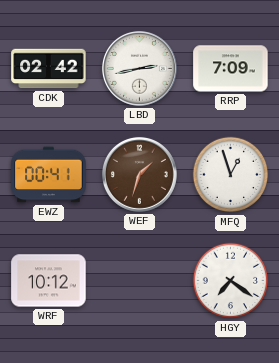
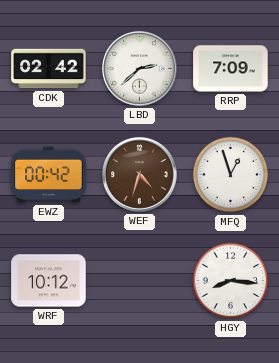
LBD: 2:43 -> 2:38
EWZ: 00:41 -> 00:42
WEF: 1:33 -> 4:33
HGY: 7:21 -> 8:16
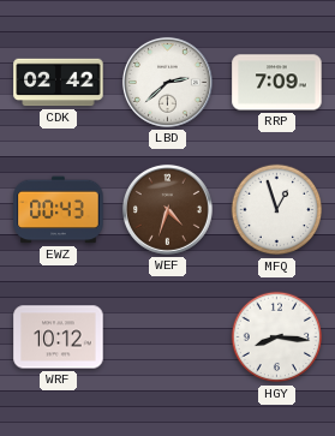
EWZ: 00:42 -> 00:43
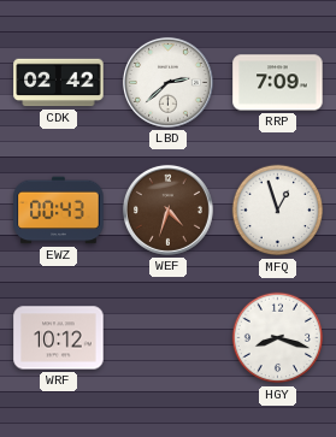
HGY: 8:16 -> 8:18
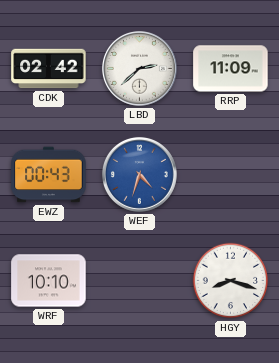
RRP: 7:09 -> 11:09
WEF dial: brown -> blue
MFQ: 12:57 -> none
WRF: 10:12 -> 10:10
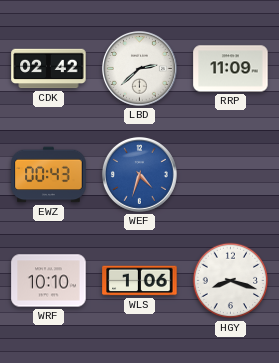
WLS: none -> 1:06
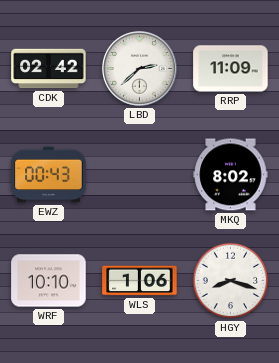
WEF: 4:33 -> none
MKQ: none -> 8:02
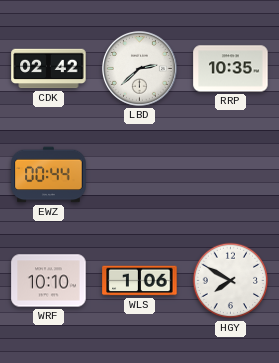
RRP: 11:09 -> 10:35
EWZ: 00:43 -> 00:44
MKQ: 8:02 -> none
HGY: 8:18 -> 7:50
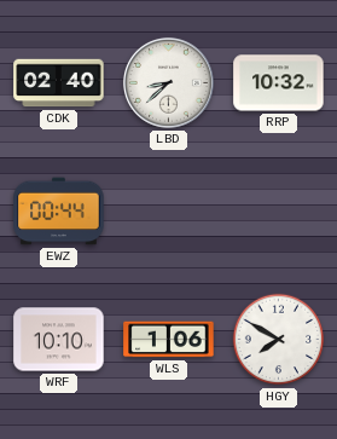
CDK: 02:42 -> 02:40
LBD: 2:38 -> 8:38
RRP: 10:35 -> 10:32
